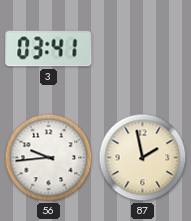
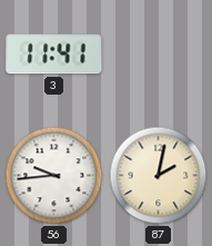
3: 03:41 -> 11:41
87: 1:58 -> 2:02
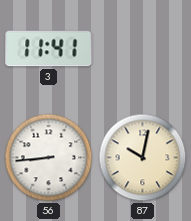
56: 9:44 -> 8:44
87: 2:02 -> 10:02
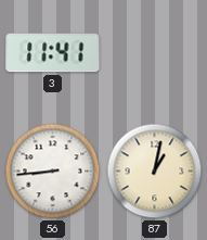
87: 10:02 -> 1:02
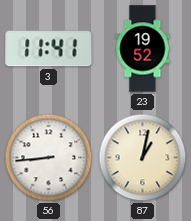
23: none -> 19:52
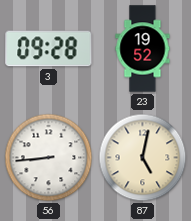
3: 11:41 -> 09:28
87: 1:02 -> 5:02
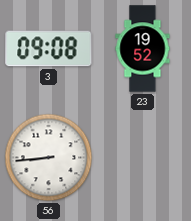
3: 09:28 -> 09:08
87: 5:02 -> none
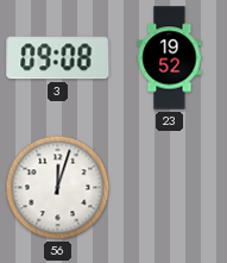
56: 8:44 -> 12:03
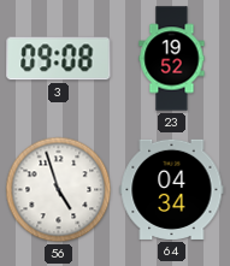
56: 12:03 -> 4:57
64: none -> 04:34
